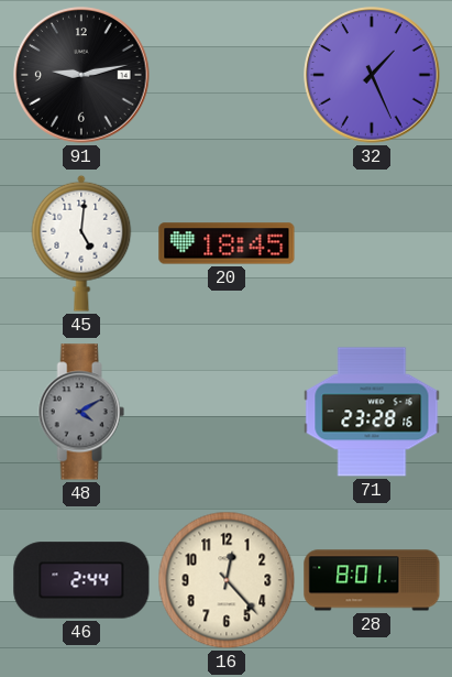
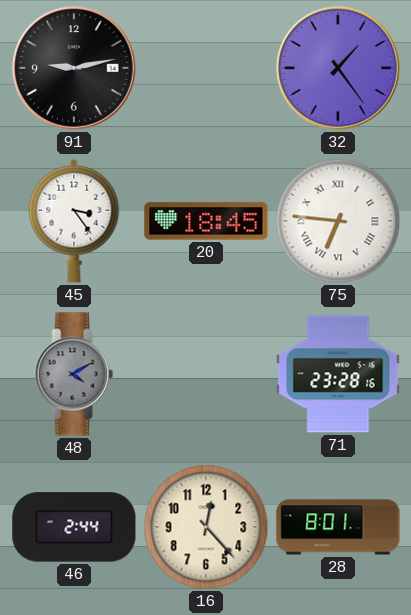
32: 1:26 -> 1:24
45: 5:01 -> 3:24
75: none -> 6:46
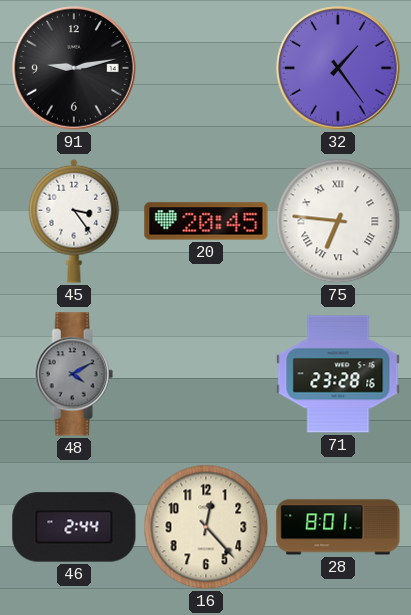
20: 18:45 -> 20:45
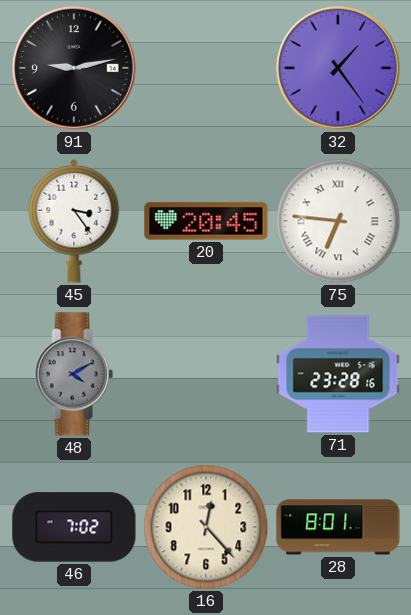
46: 2:44 -> 7:02
